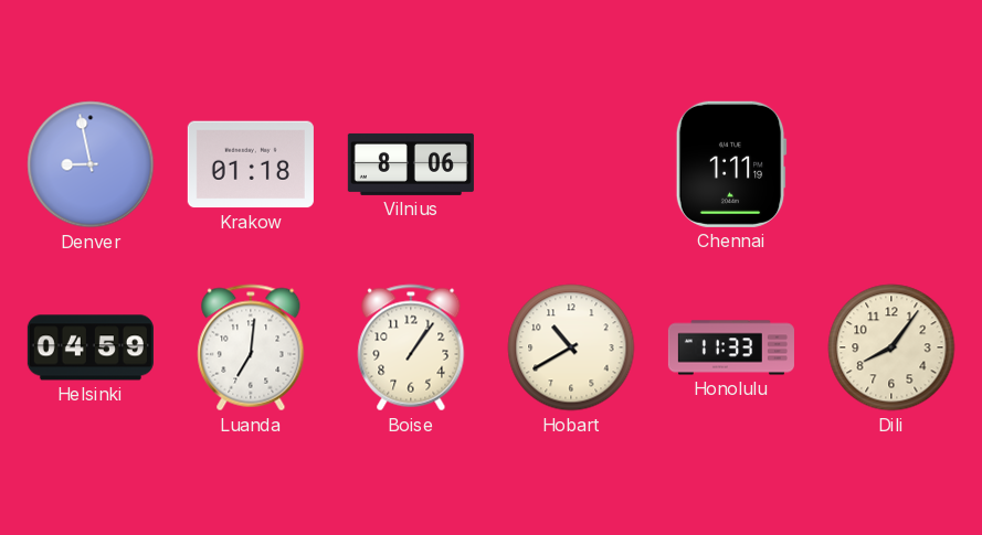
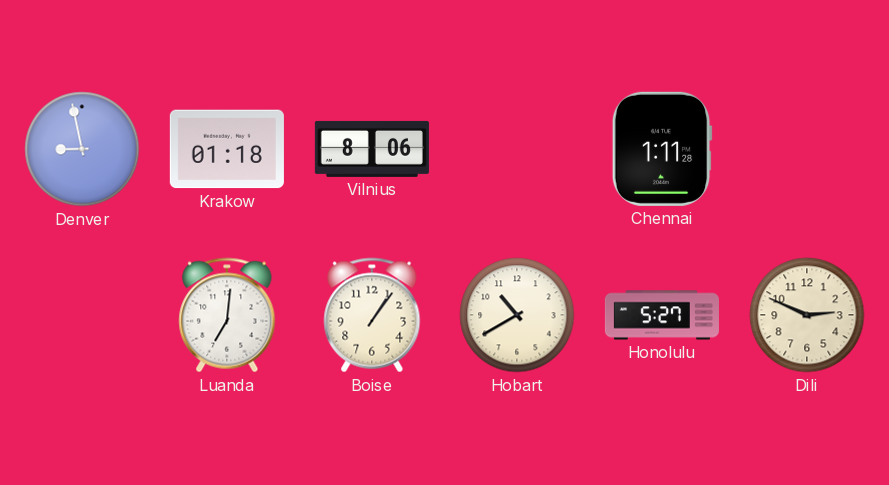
Chennai: 1:11:19 -> 1:11:28
Helsinki: 04:59 -> none
Honolulu: 11:33 -> 5:27
Dili: 8:06 -> 2:49
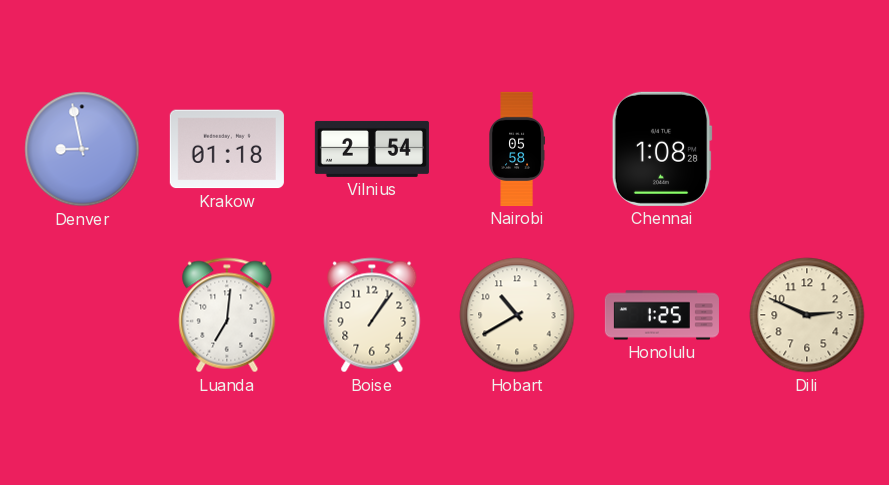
Vilnius: 8:06 -> 2:54
Nairobi: none -> 05:58
Chennai: 1:11 -> 1:08
Honolulu: 5:27 -> 1:25
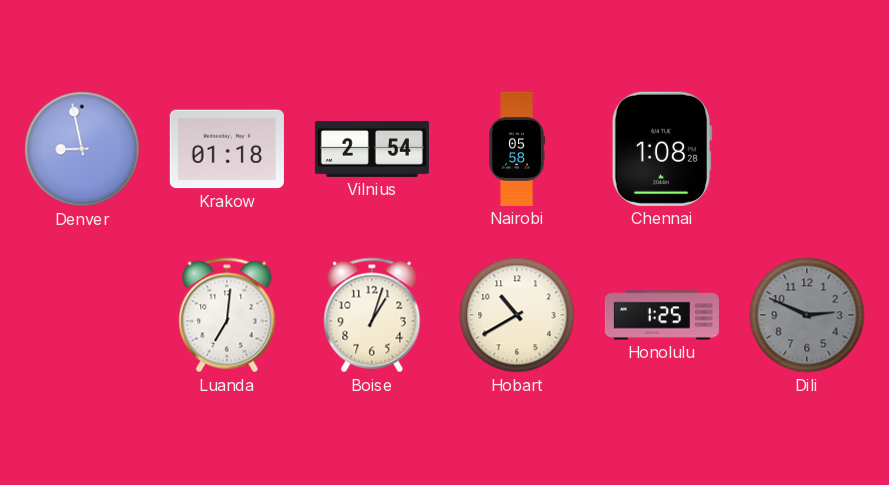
Boise: 1:06 -> 1:03
Dili dial: cream -> grey
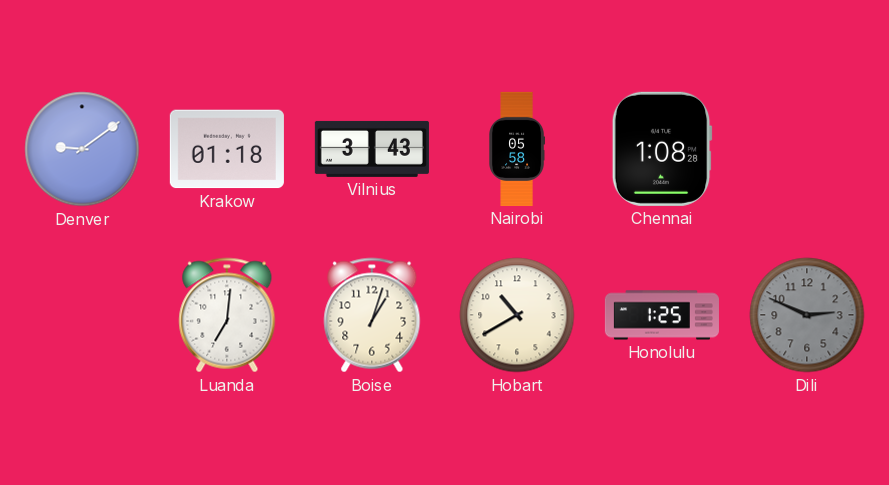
Denver: 8:58 -> 9:09
Vilnius: 2:54 -> 3:43
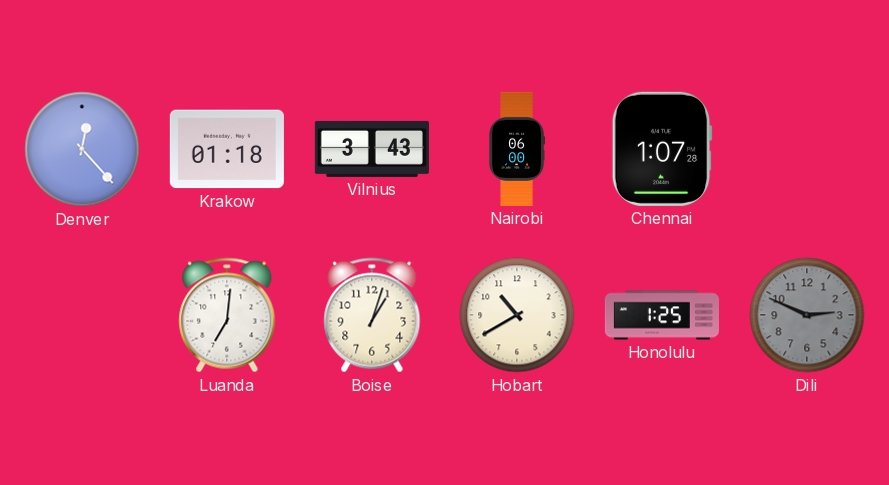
Denver: 9:09 -> 12:23
Nairobi: 05:58 -> 06:00
Chennai: 1:08 -> 1:07
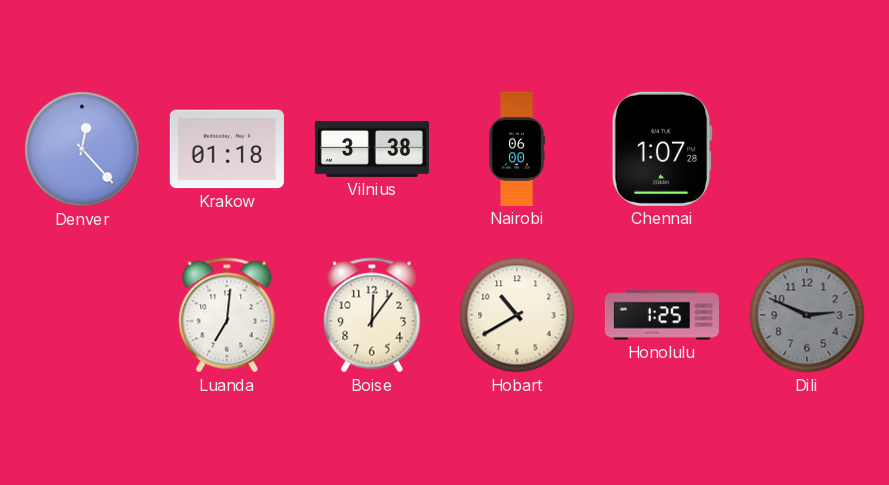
Vilnius: 3:43 -> 3:38
Boise: 1:03 -> 12:06
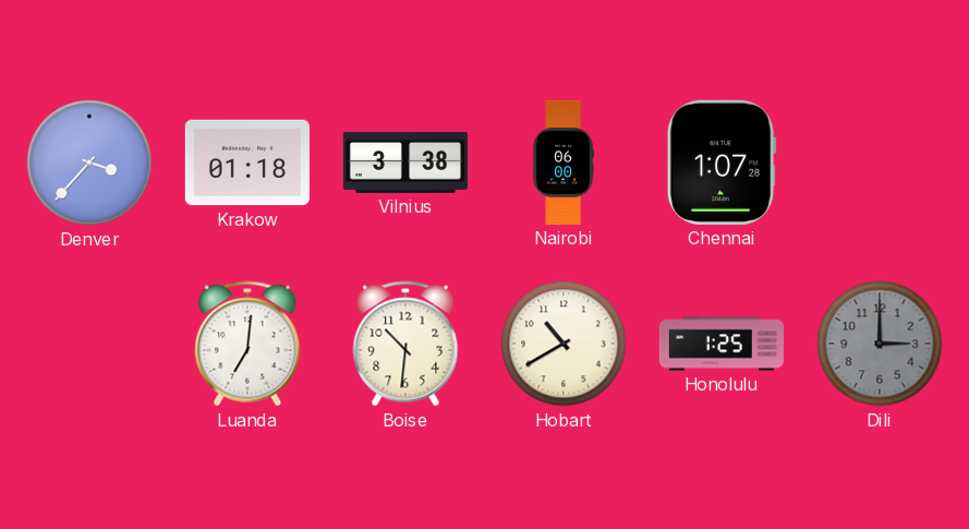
Denver: 12:23 -> 3:37
Boise: 12:06 -> 10:31
Dili: 2:49 -> 3:00
